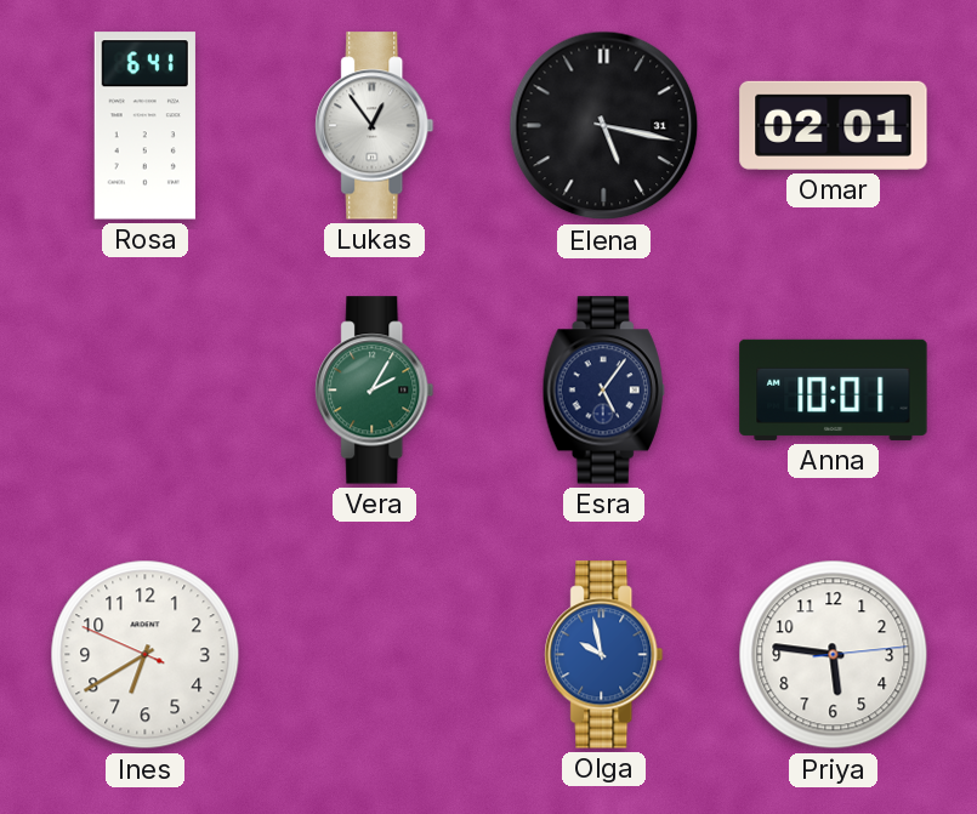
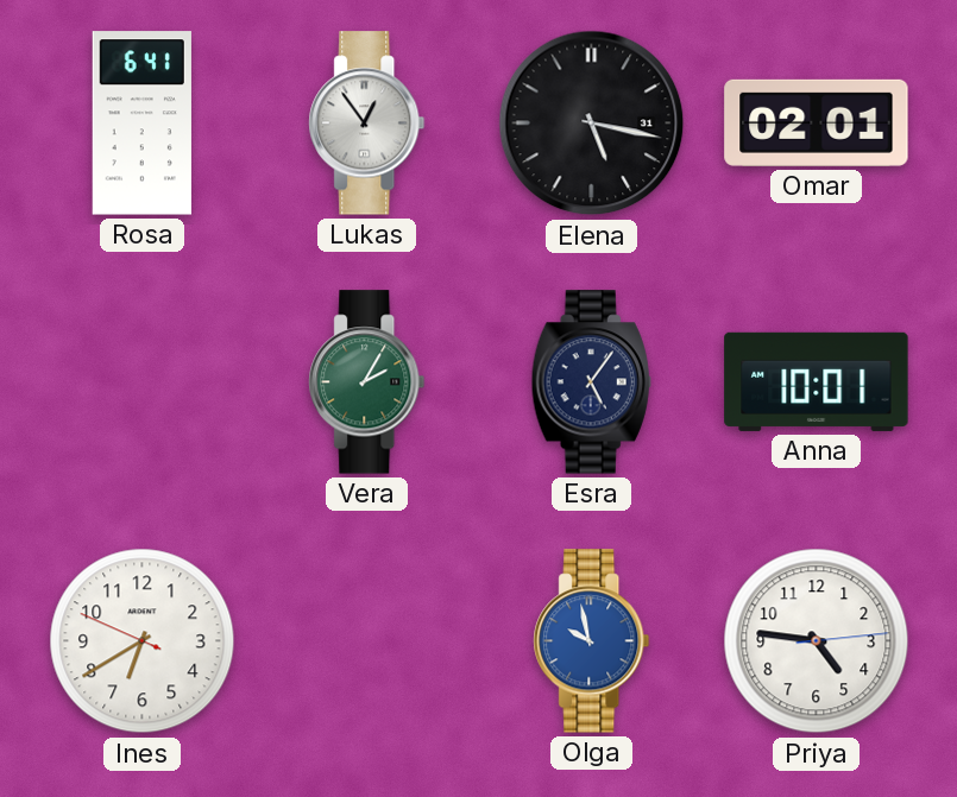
Priya: 5:46 -> 4:46
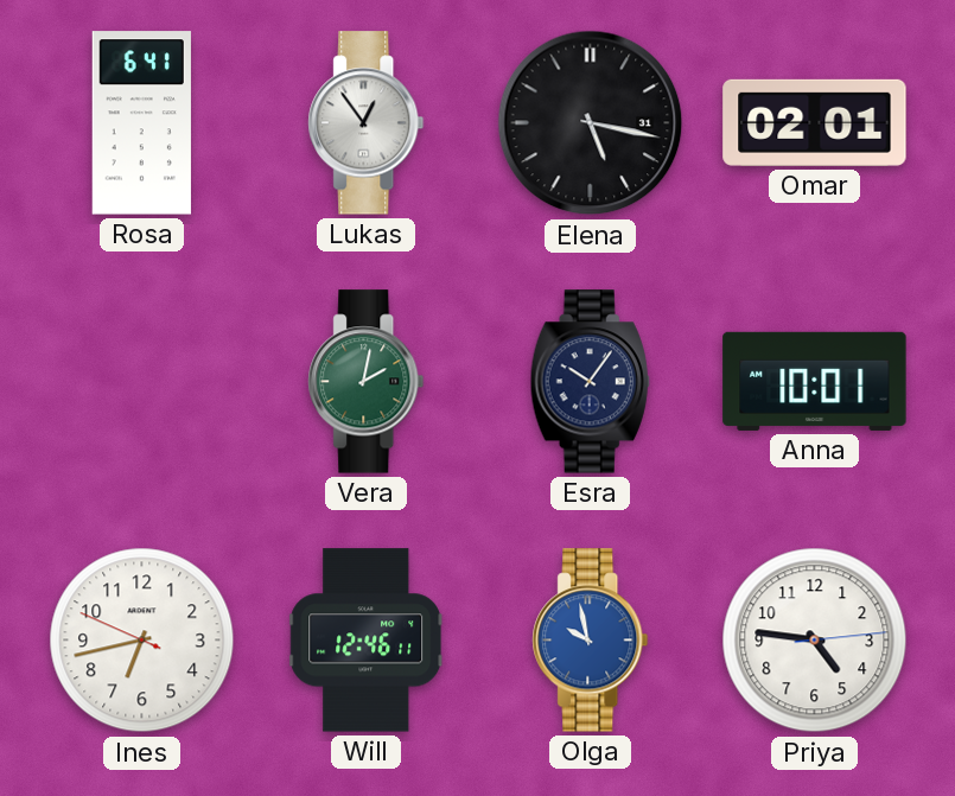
Vera: 2:05 -> 2:02
Esra: 5:06 -> 10:06
Ines: 6:39 -> 6:42
Will: none -> 12:46
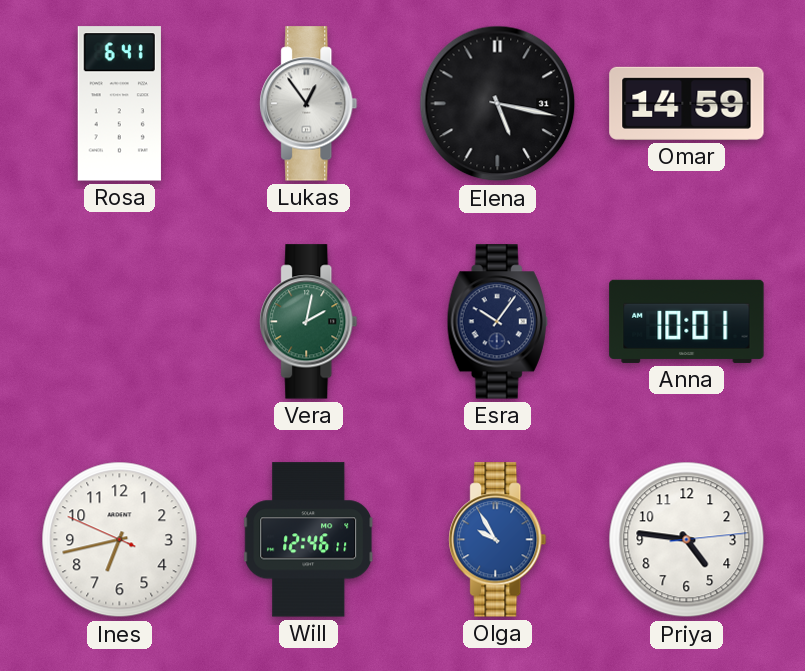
Omar: 02:01 -> 14:59
Olga: 9:58 -> 9:55
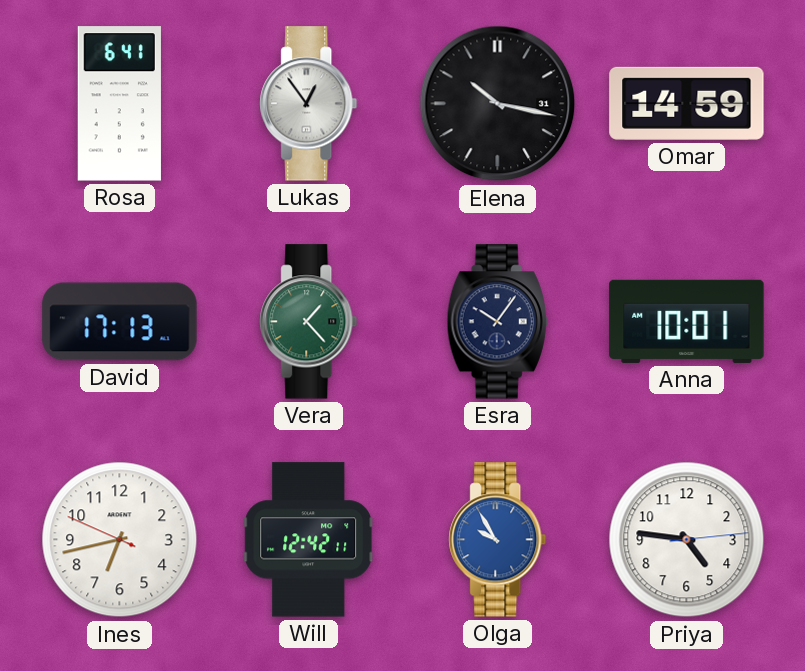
Elena: 5:17 -> 10:17
David: none -> 17:13
Vera: 2:02 -> 1:23
Will: 12:46 -> 12:42
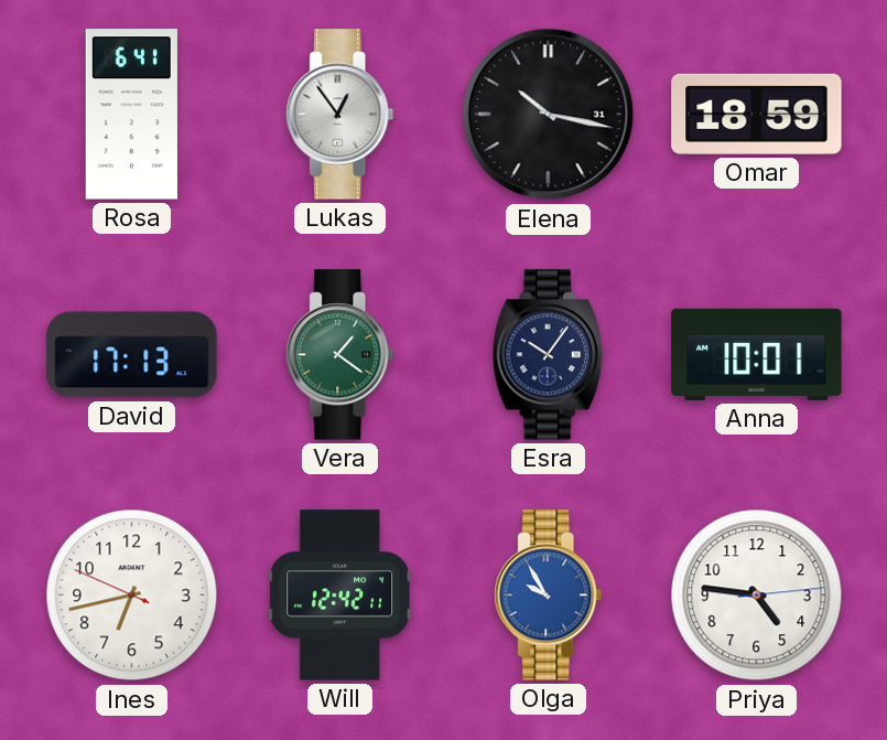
Omar: 14:59 -> 18:59
Vera: 1:23 -> 1:21
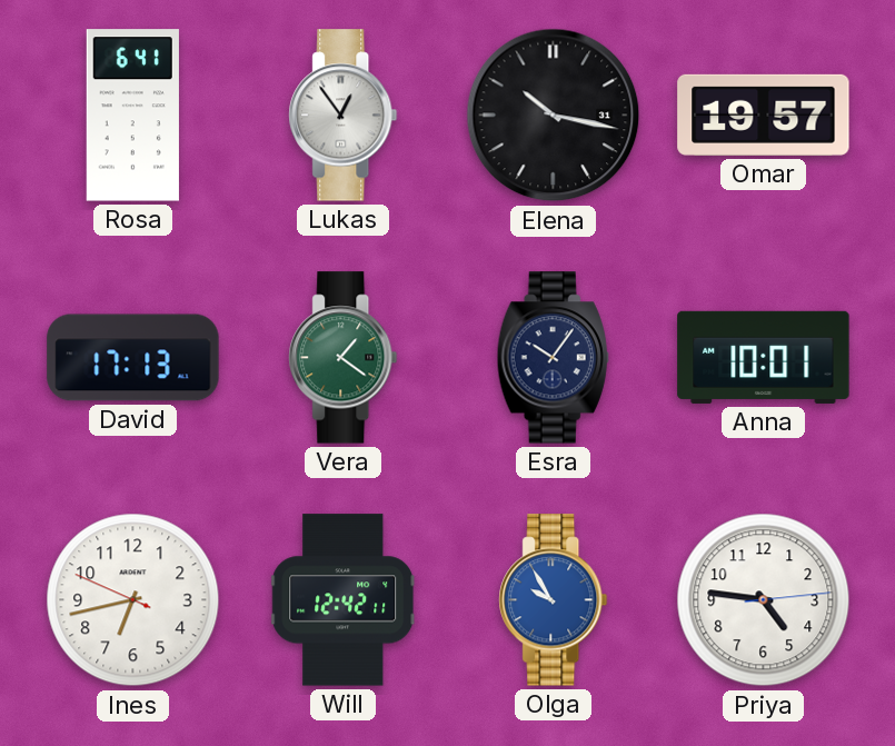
Omar: 18:59 -> 19:57
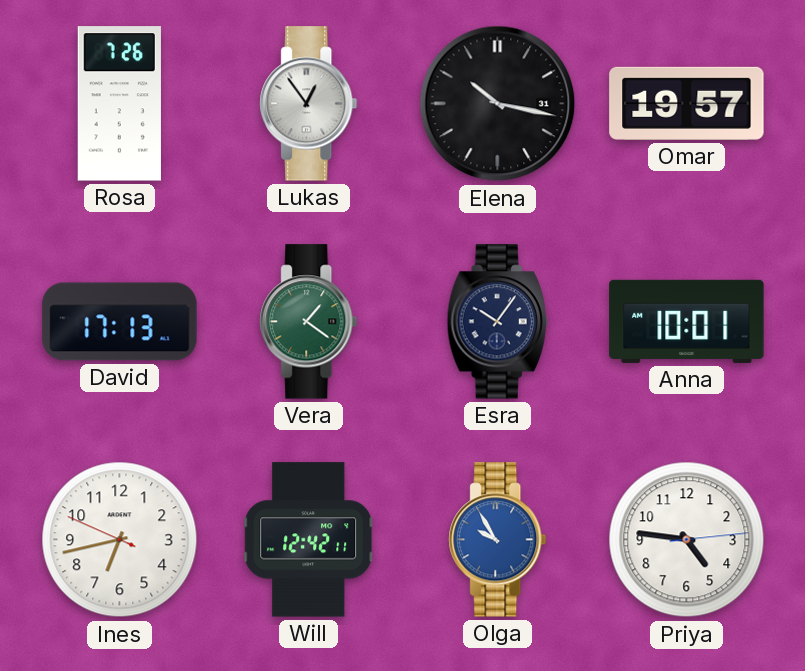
Rosa: 6:41 -> 7:26
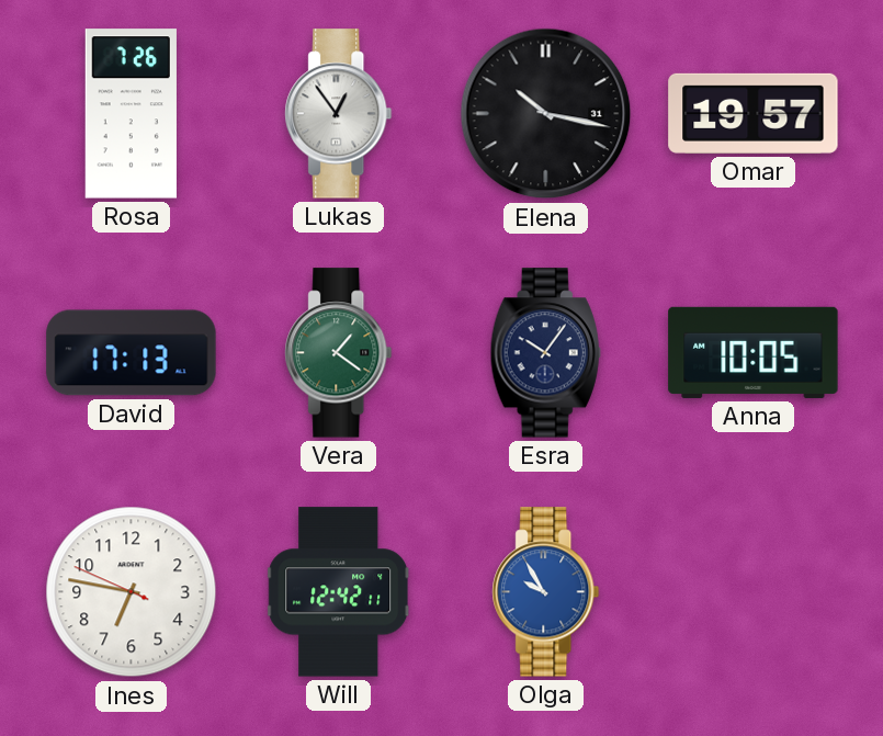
Anna: 10:01 -> 10:05
Ines: 6:42 -> 6:46
Priya: 4:46 -> none
